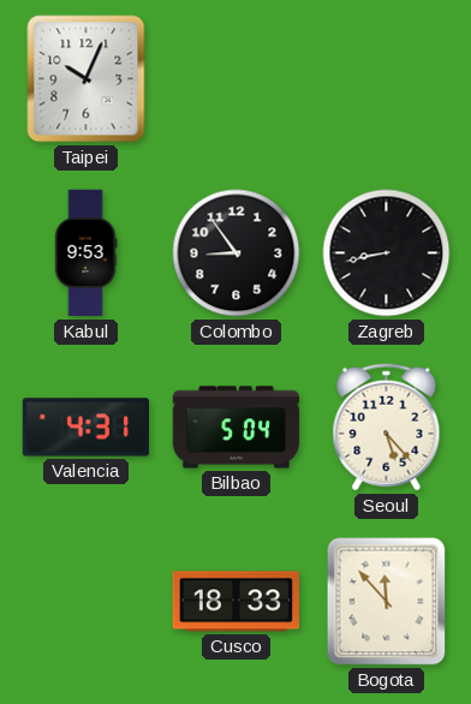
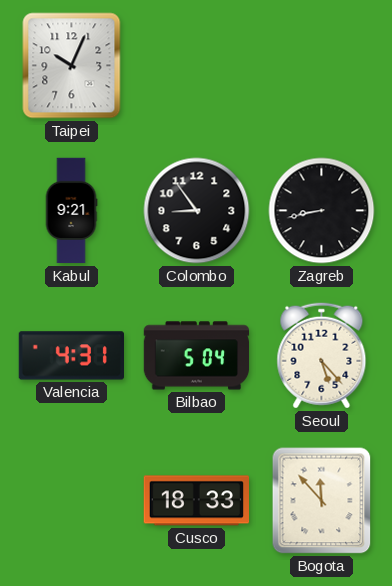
Kabul: 9:53 -> 9:21
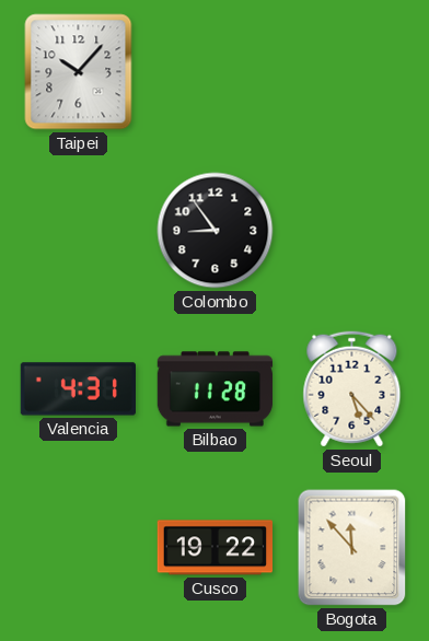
Taipei: 10:04 -> 10:07
Kabul: 9:21 -> none
Zagreb: 8:43 -> none
Bilbao: 5:04 -> 11:28
Cusco: 18:33 -> 19:22
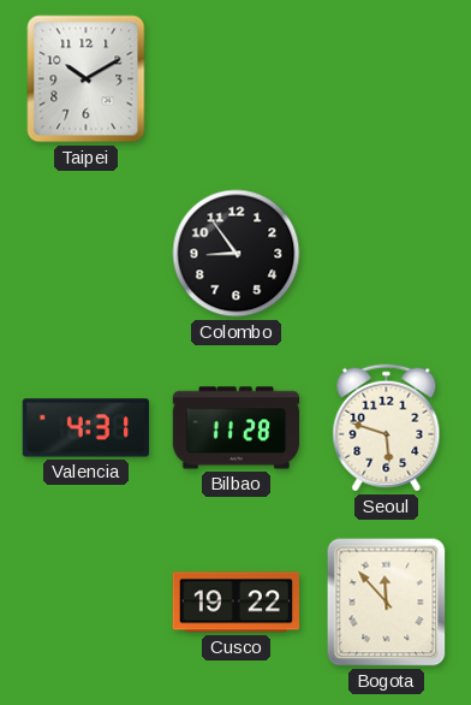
Taipei: 10:07 -> 10:10
Seoul: 5:23 -> 5:48
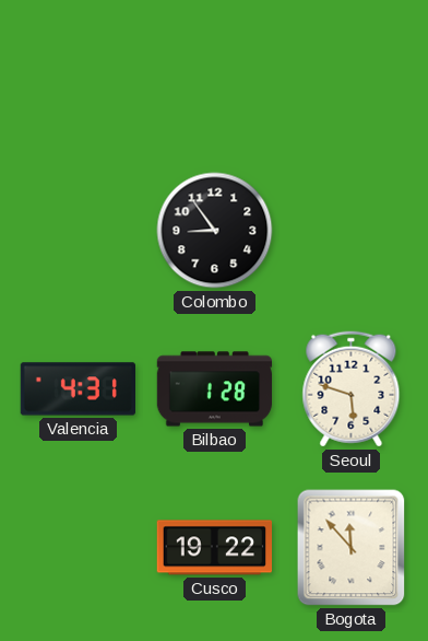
Taipei: 10:10 -> none
Bilbao: 11:28 -> 1:28
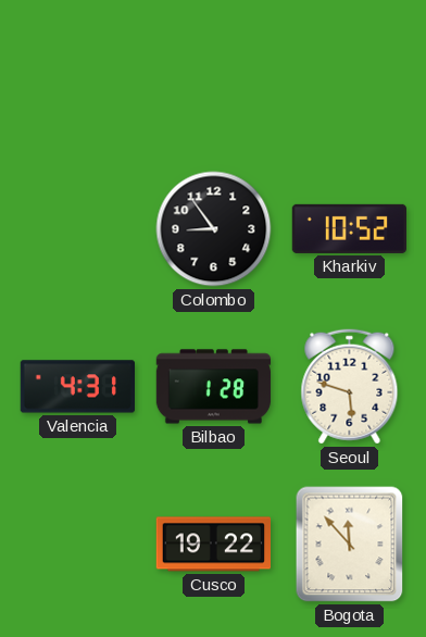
Kharkiv: none -> 10:52
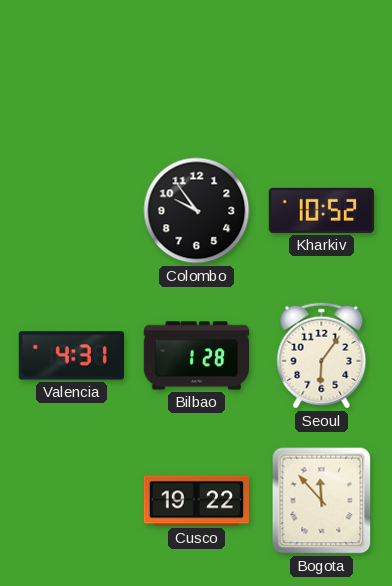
Colombo: 8:54 -> 9:54
Seoul: 5:48 -> 6:06
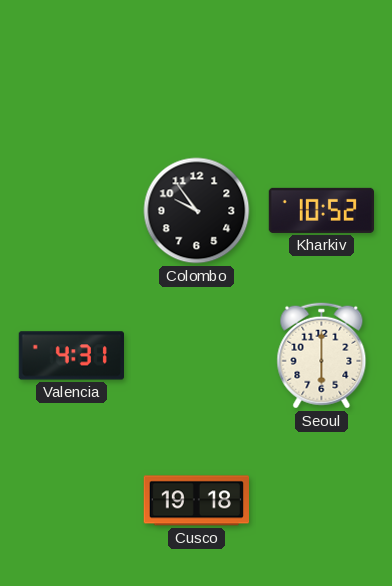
Bilbao: 1:28 -> none
Seoul: 6:06 -> 6:00
Cusco: 19:22 -> 19:18
Bogota: 11:53 -> none
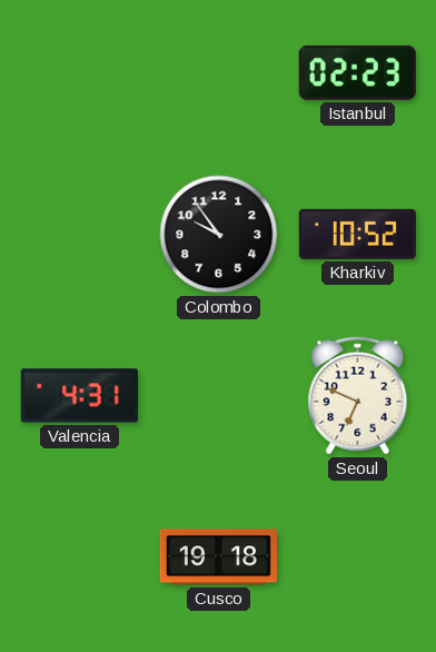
Istanbul: none -> 02:23
Seoul: 6:00 -> 6:49
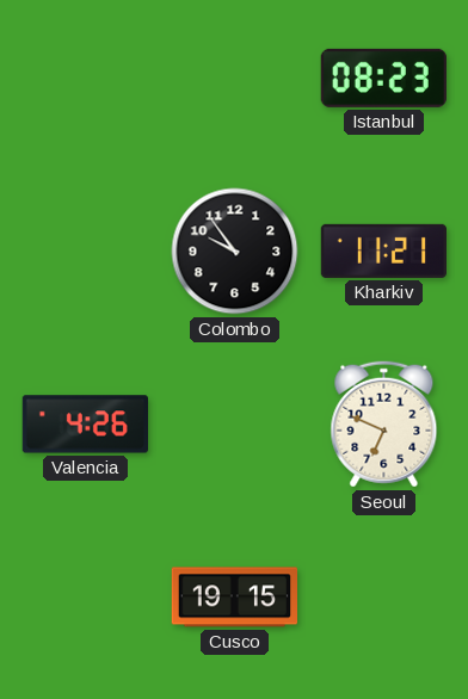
Istanbul: 02:23 -> 08:23
Kharkiv: 10:52 -> 11:21
Valencia: 4:31 -> 4:26
Cusco: 19:18 -> 19:15
